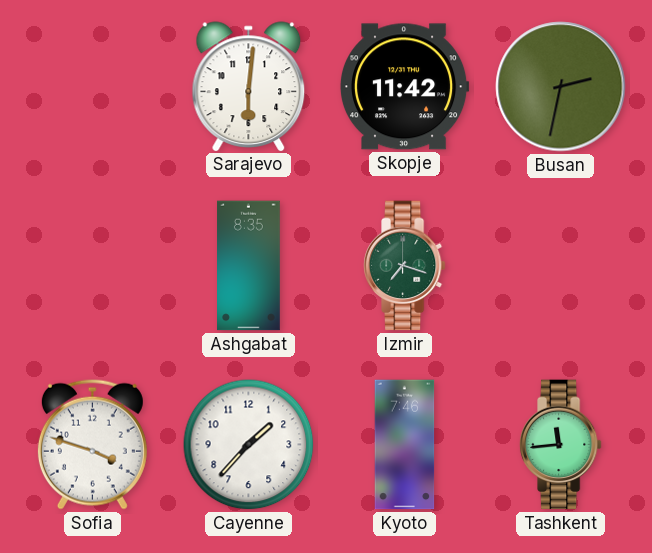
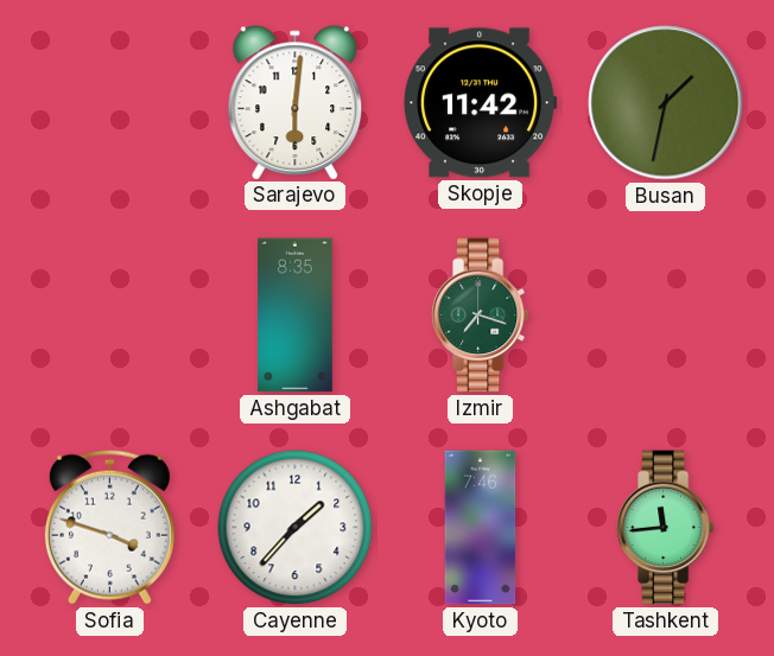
Busan: 2:32 -> 1:32
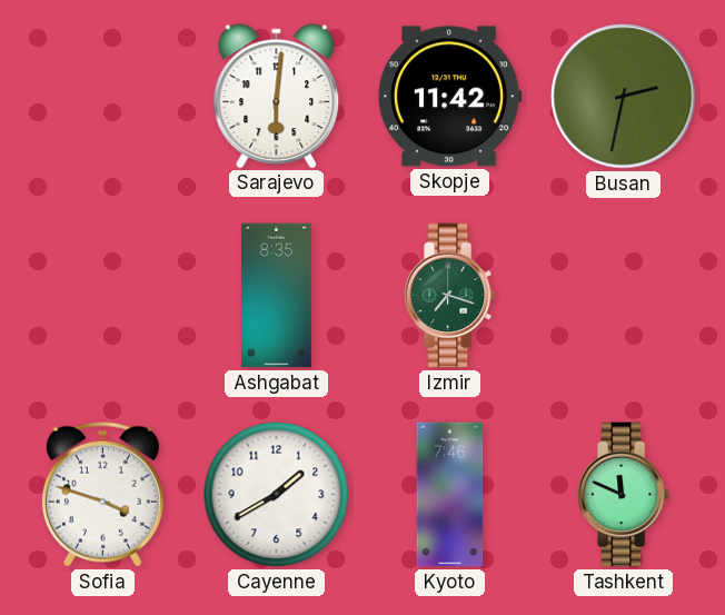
Busan: 1:32 -> 2:32
Cayenne: 1:37 -> 1:40
Tashkent: 11:44 -> 11:49
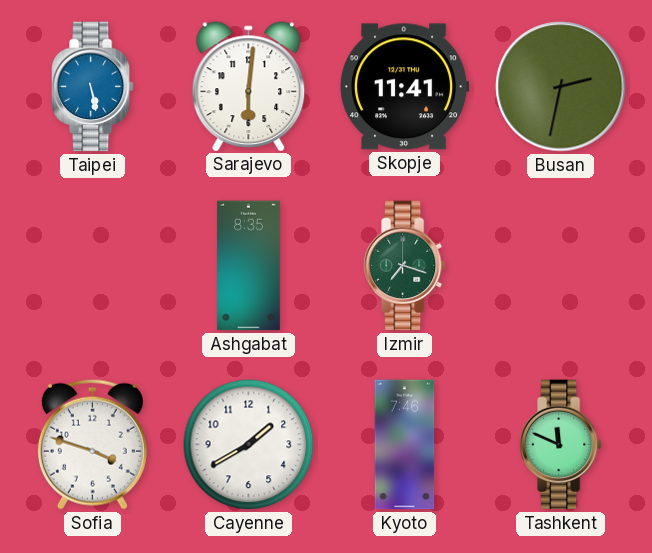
Taipei: none -> 5:28
Skopje: 11:42 -> 11:41
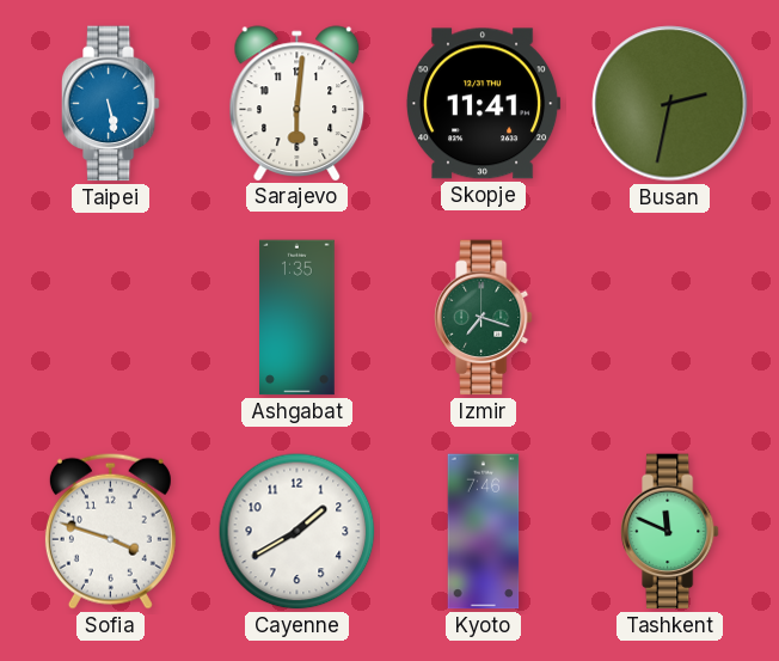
Ashgabat: 8:35 -> 1:35
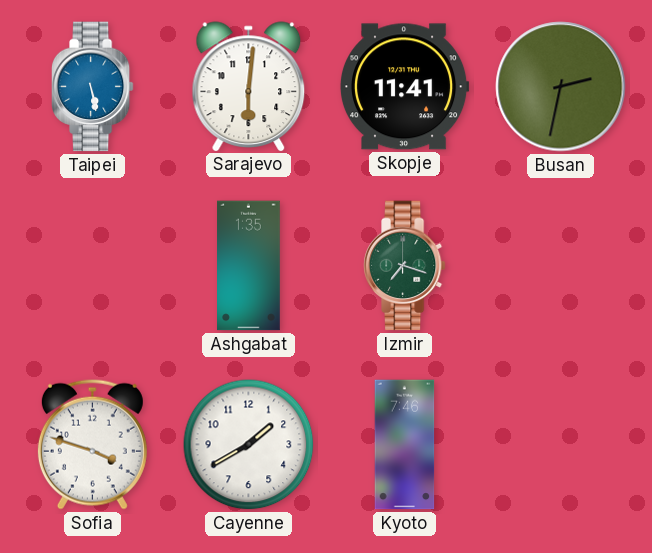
Tashkent: 11:49 -> none
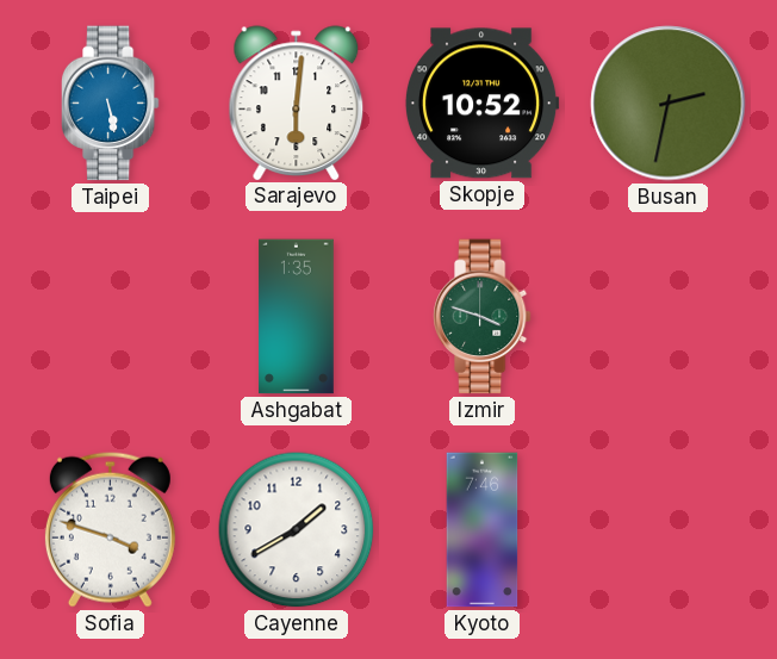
Skopje: 11:41 -> 10:52
Izmir: 7:18 -> 3:48
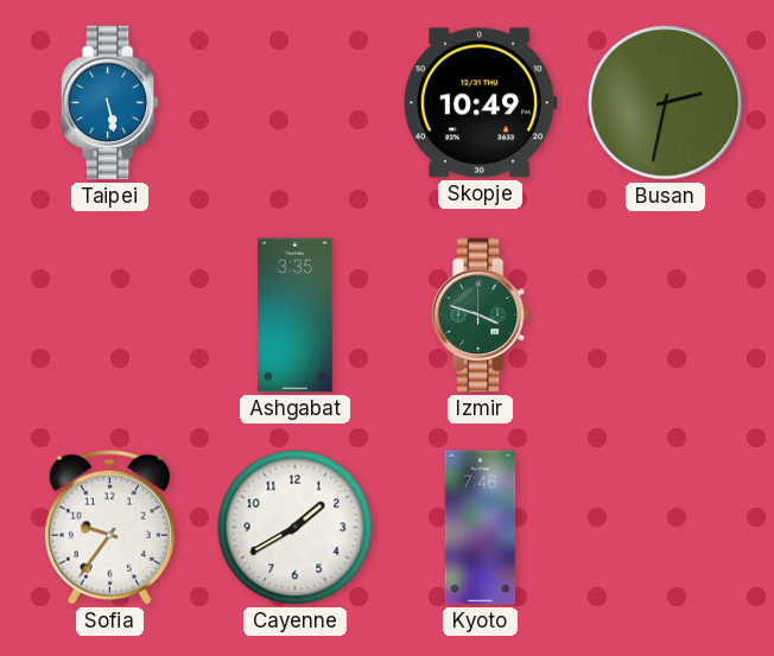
Sarajevo: 6:01 -> none
Skopje: 10:52 -> 10:49
Ashgabat: 1:35 -> 3:35
Sofia: 3:48 -> 9:36
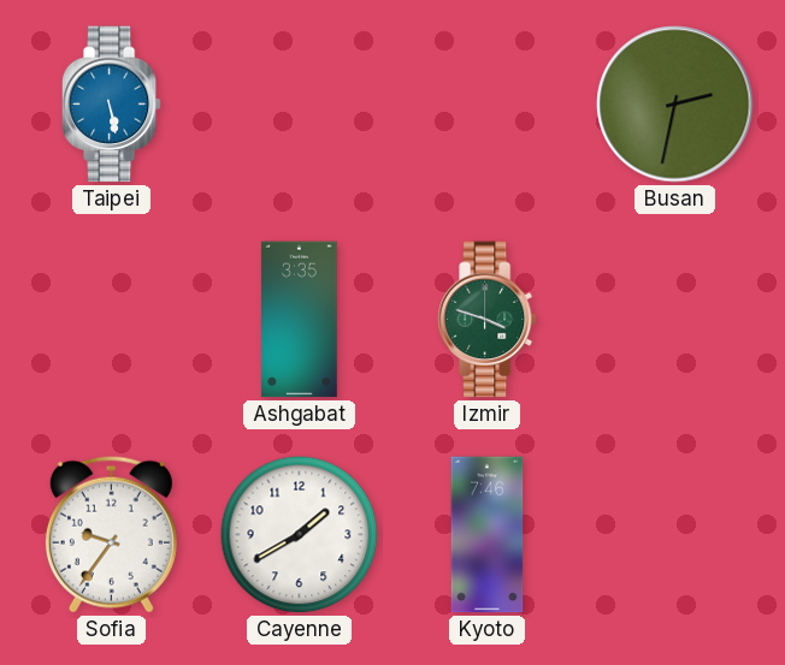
Skopje: 10:49 -> none
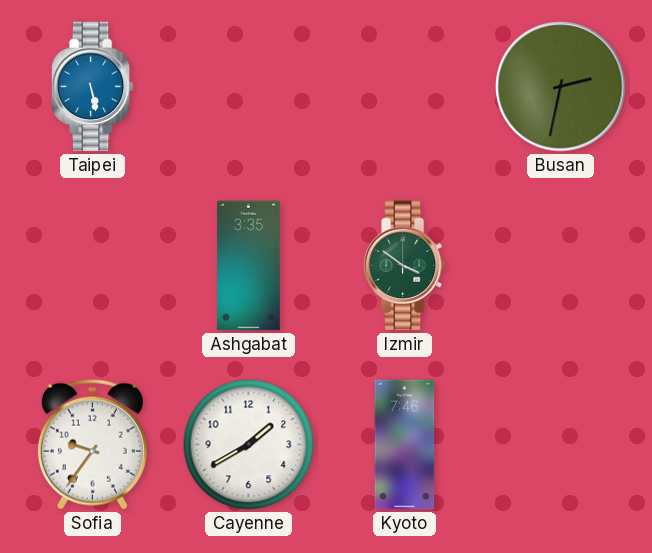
Izmir: 3:48 -> 3:51
